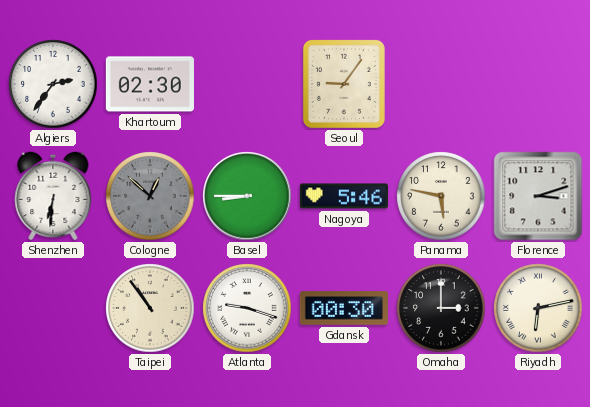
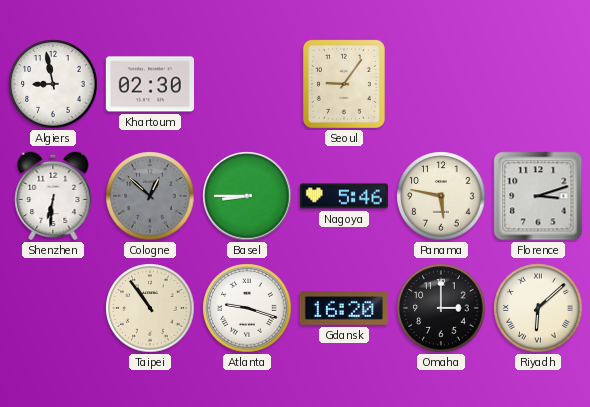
Algiers: 2:36 -> 8:58
Gdansk: 00:30 -> 16:20
Riyadh: 6:13 -> 6:08
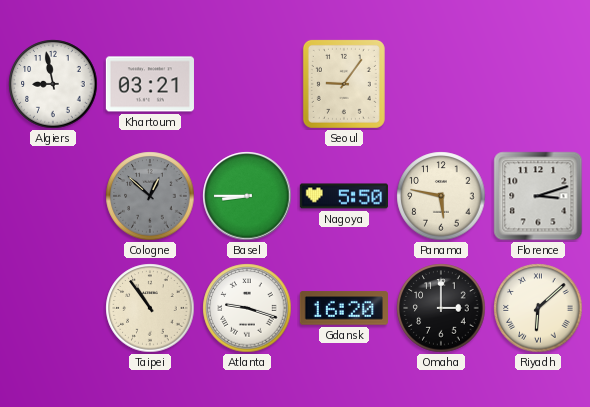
Khartoum: 02:30 -> 03:21
Shenzhen: 6:31 -> none
Nagoya: 5:46 -> 5:50
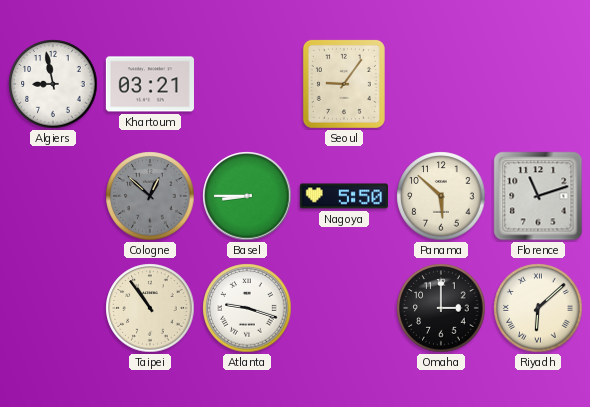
Panama: 5:47 -> 5:52
Florence: 3:12 -> 11:12
Gdansk: 16:20 -> none
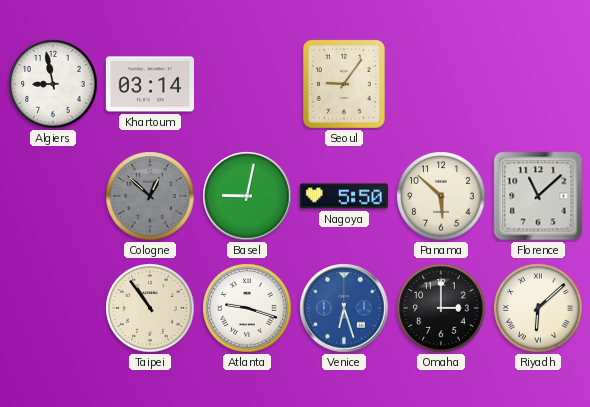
Khartoum: 03:21 -> 03:14
Basel: 8:45 -> 9:02
Florence: 11:12 -> 11:08
Venice: none -> 6:27
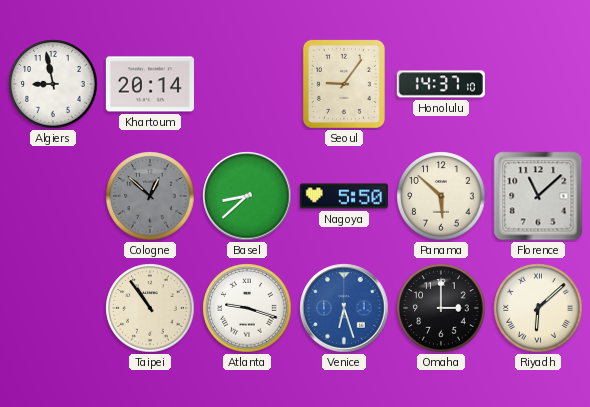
Khartoum: 03:14 -> 20:14
Honolulu: none -> 14:37
Basel: 9:02 -> 8:38
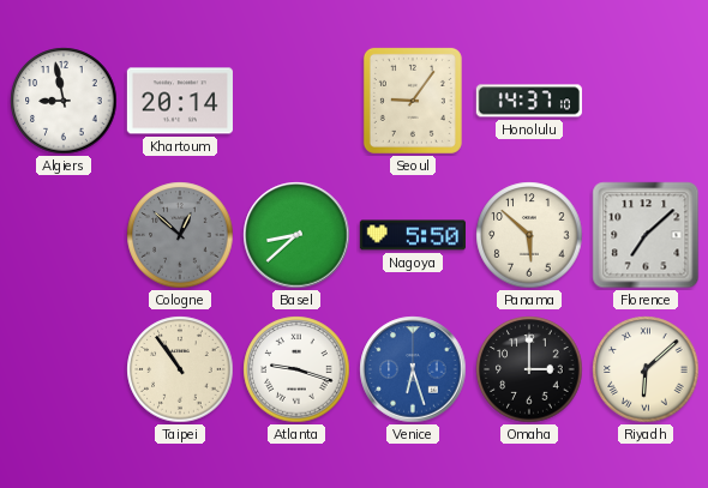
Florence: 11:08 -> 7:08
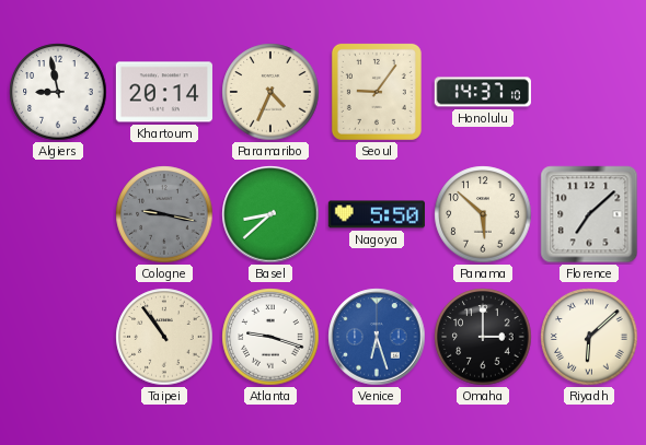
Paramaribo: none -> 4:34
Cologne: 12:52 -> 9:17
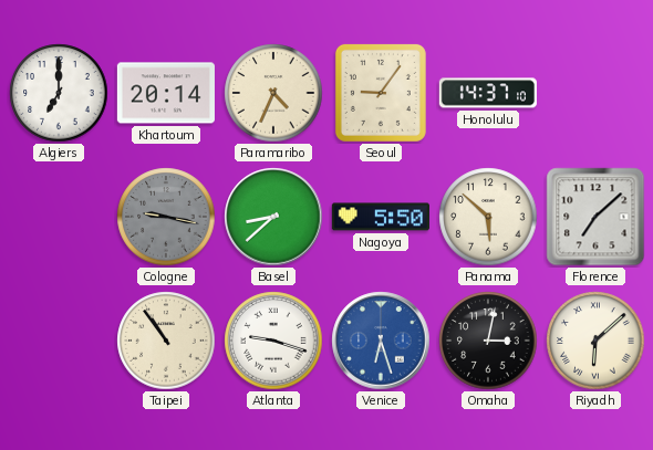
Algiers: 8:58 -> 7:00
Omaha: 3:00 -> 3:02
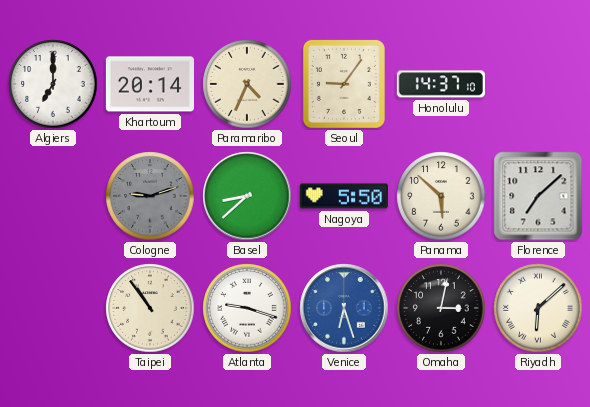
Cologne: 9:17 -> 9:12
